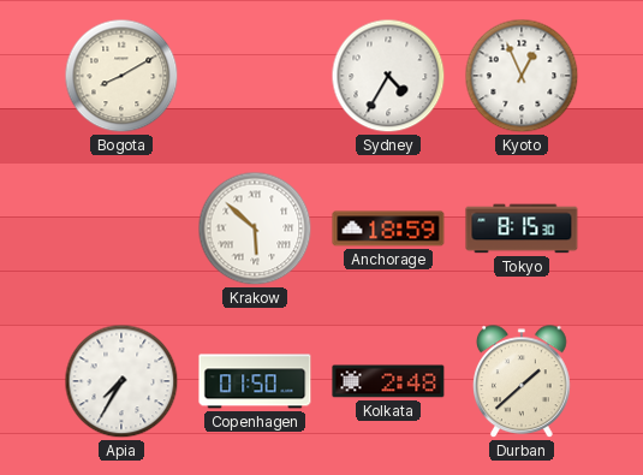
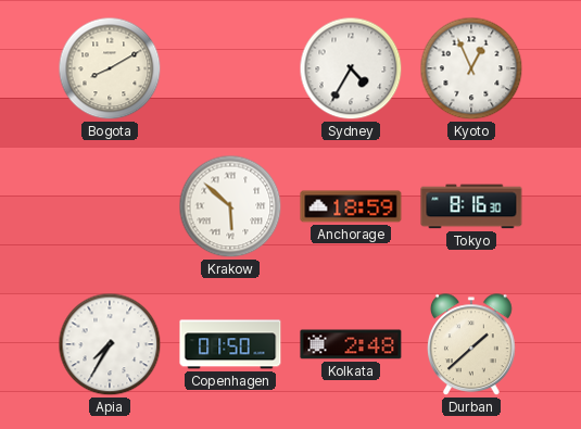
Tokyo: 8:15 -> 8:16
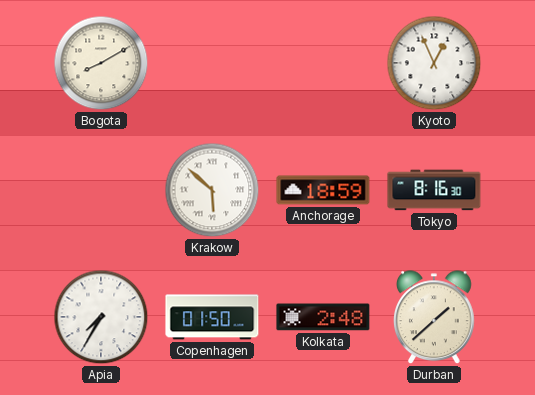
Sydney: 4:35 -> none
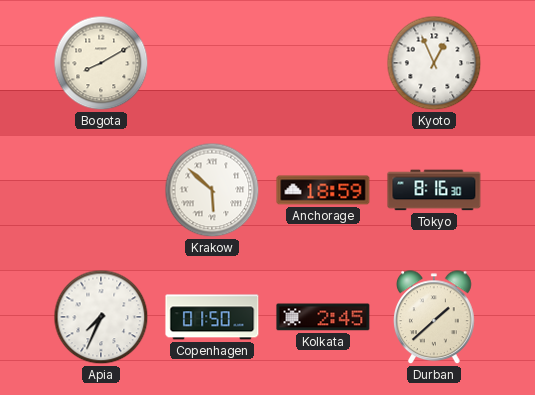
Apia: 7:35 -> 7:34
Kolkata: 2:48 -> 2:45
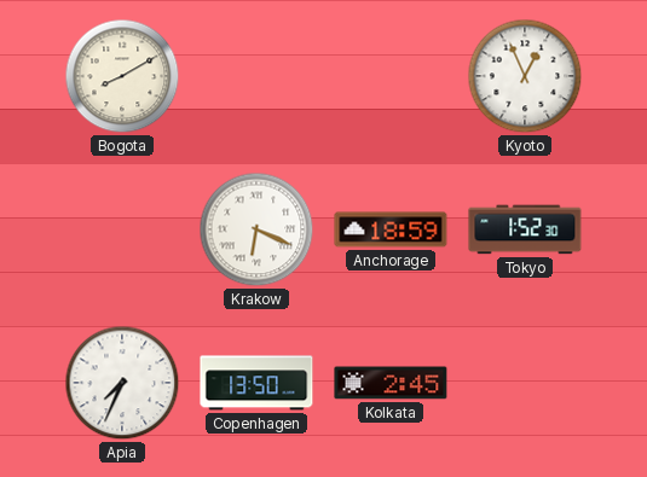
Krakow: 5:52 -> 6:19
Tokyo: 8:16 -> 1:52
Copenhagen: 01:50 -> 13:50
Durban: 1:38 -> none
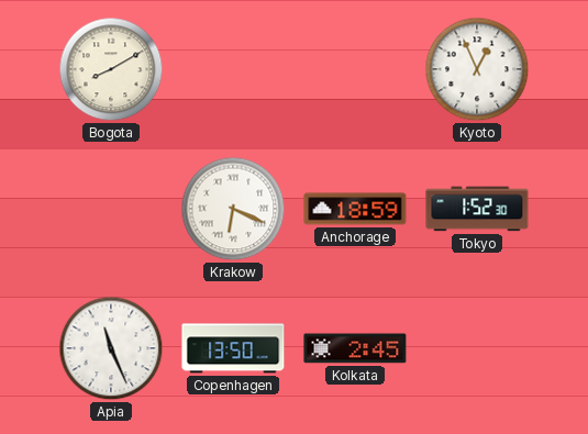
Apia: 7:34 -> 11:26
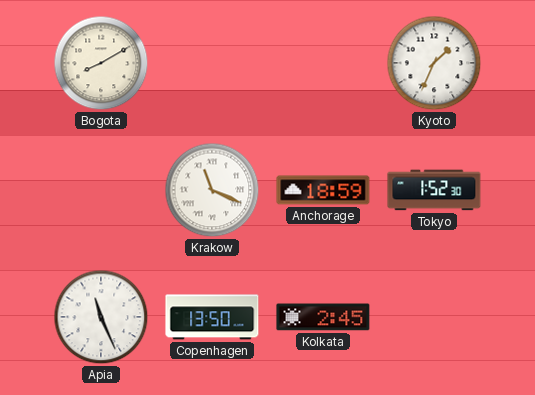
Kyoto: 12:56 -> 1:34
Krakow: 6:19 -> 11:19
